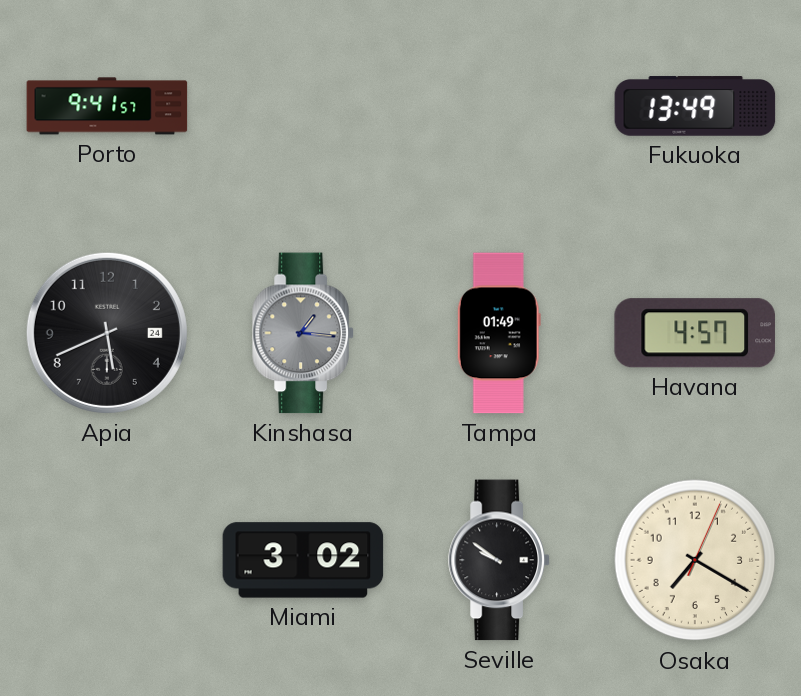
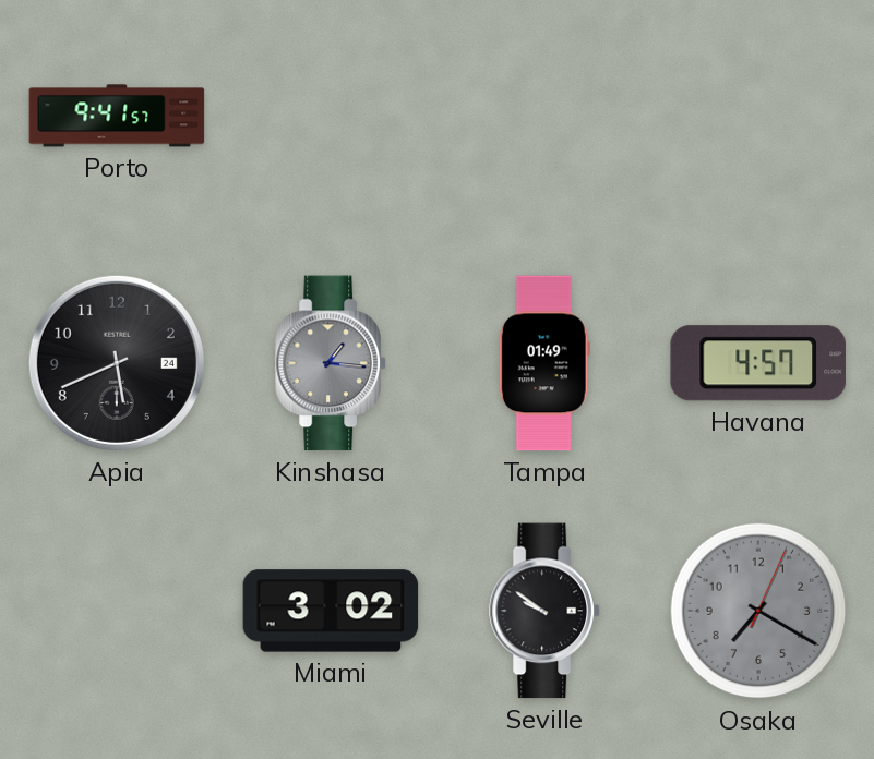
Fukuoka: 13:49 -> none
Osaka dial: cream -> grey
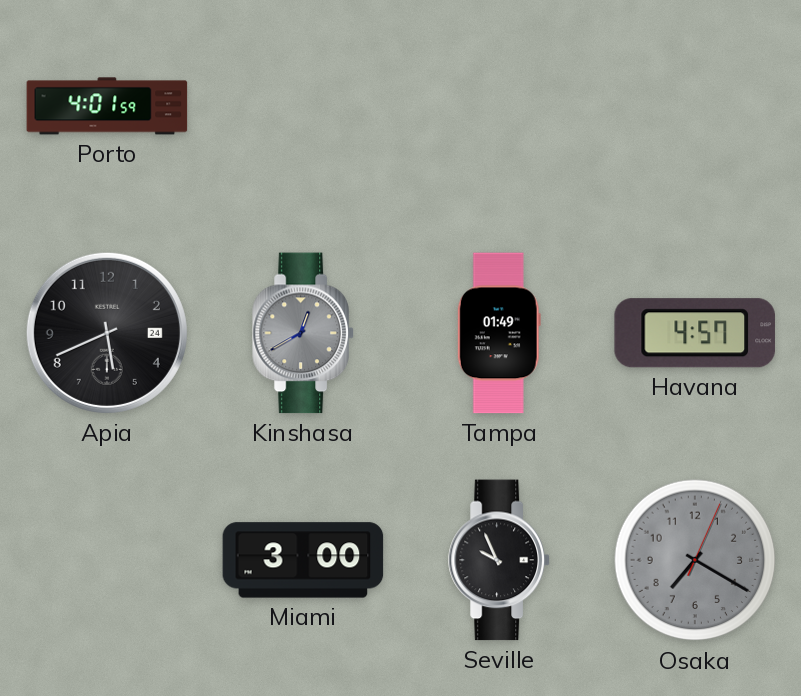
Porto: 9:41 -> 4:01
Kinshasa: 1:16 -> 12:40
Miami: 3:02 -> 3:00
Seville: 9:51 -> 9:56
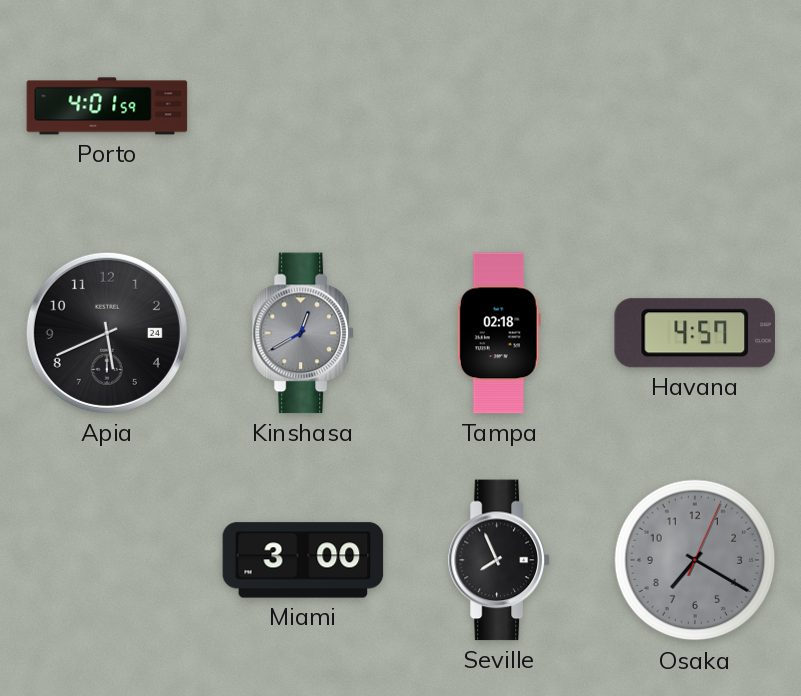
Tampa: 01:49 -> 02:18
Seville: 9:56 -> 7:56
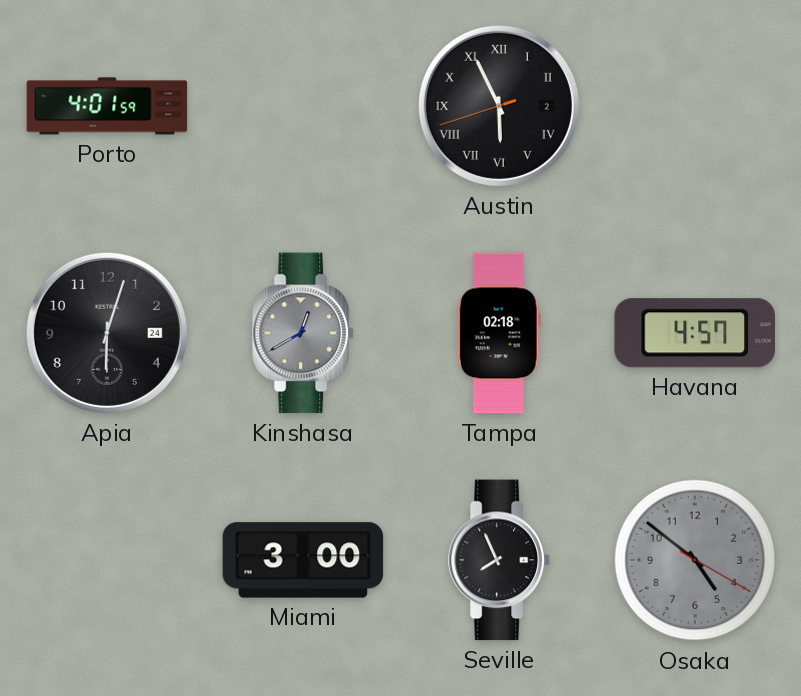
Austin: none -> 5:55
Apia: 5:41 -> 6:03
Osaka: 7:20 -> 4:51
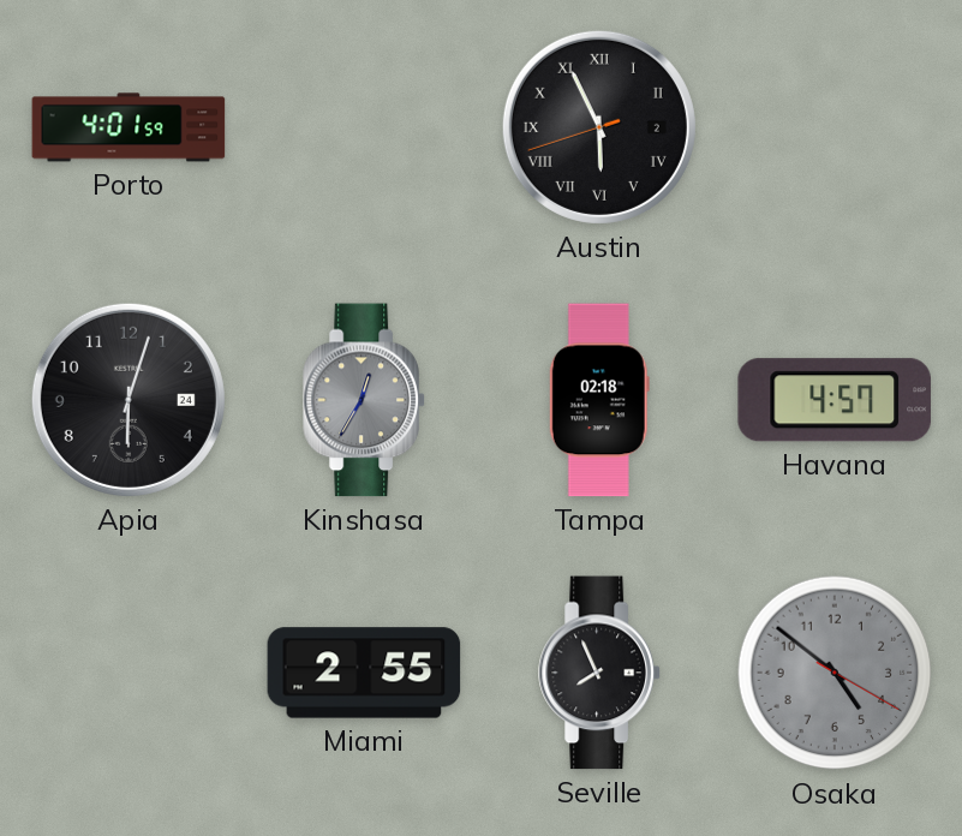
Kinshasa: 12:40 -> 12:35
Miami: 3:00 -> 2:55
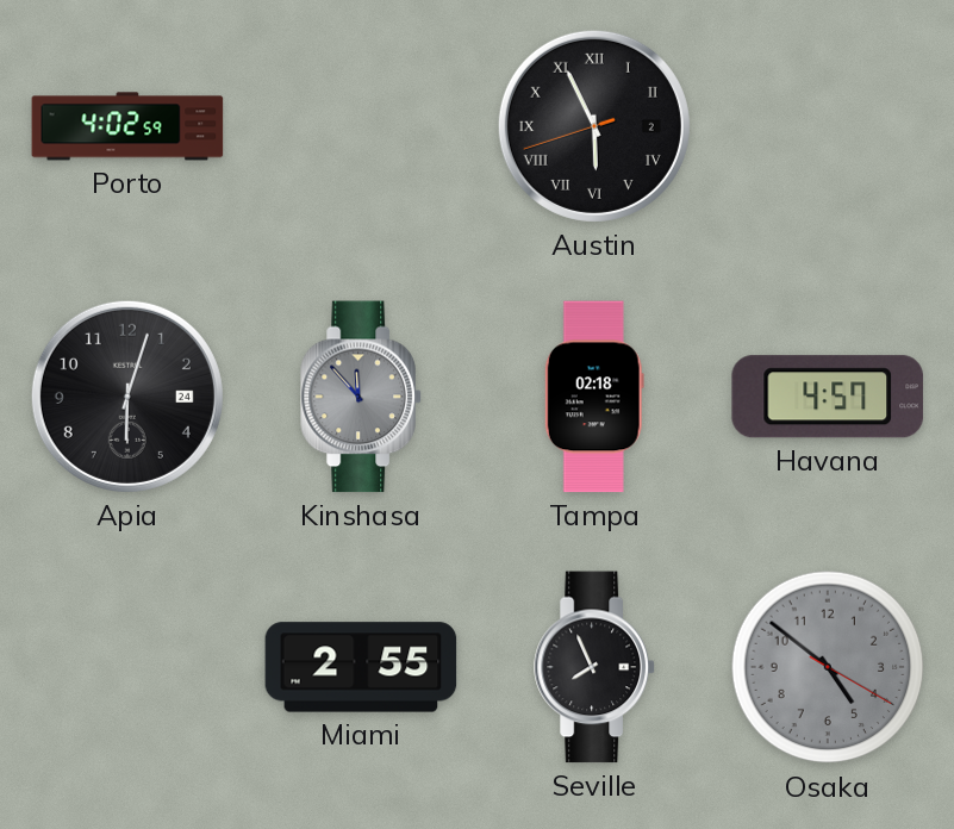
Porto: 4:01 -> 4:02
Kinshasa: 12:35 -> 11:53
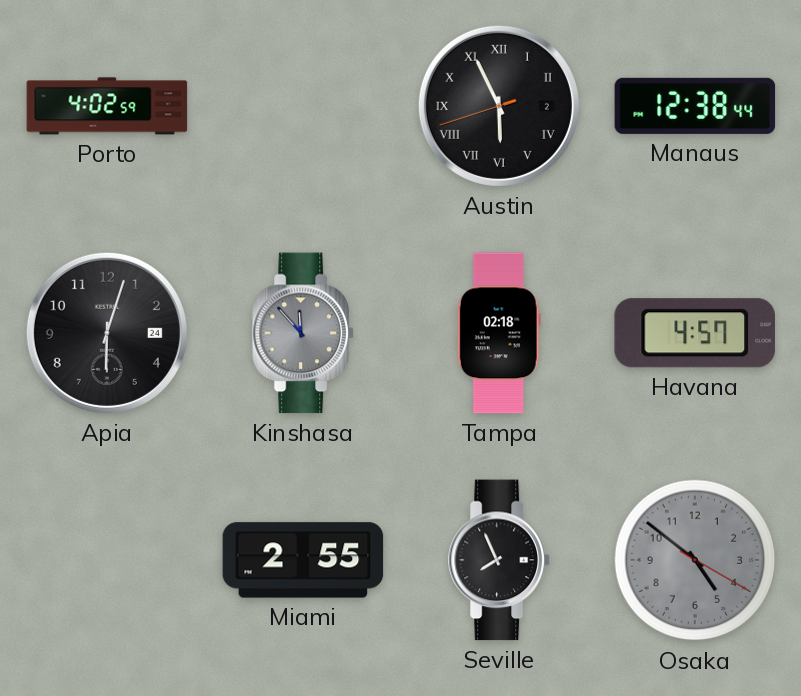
Manaus: none -> 12:38
